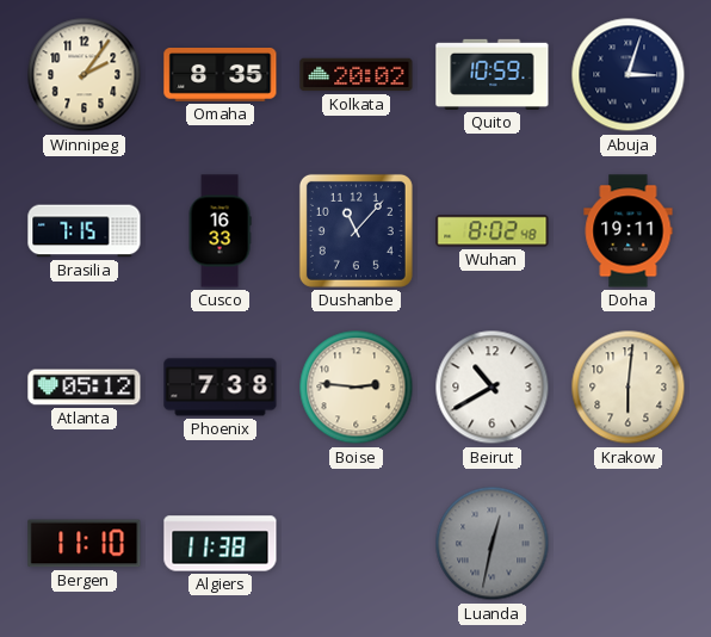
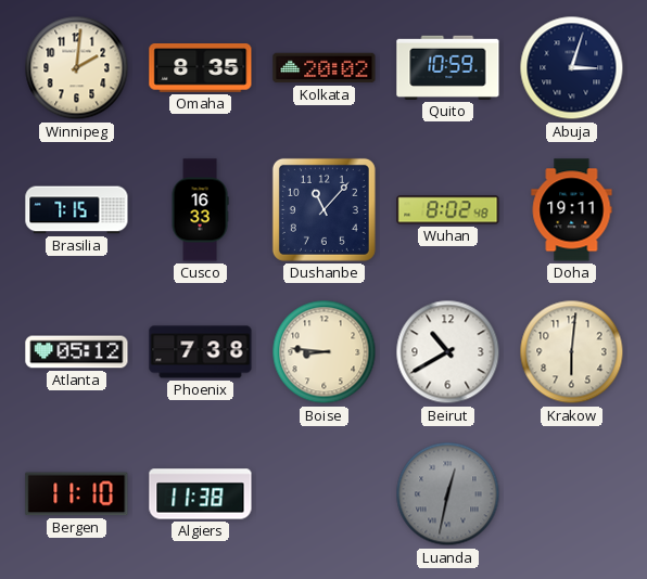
Winnipeg: 2:06 -> 2:01
Boise: 2:46 -> 8:46
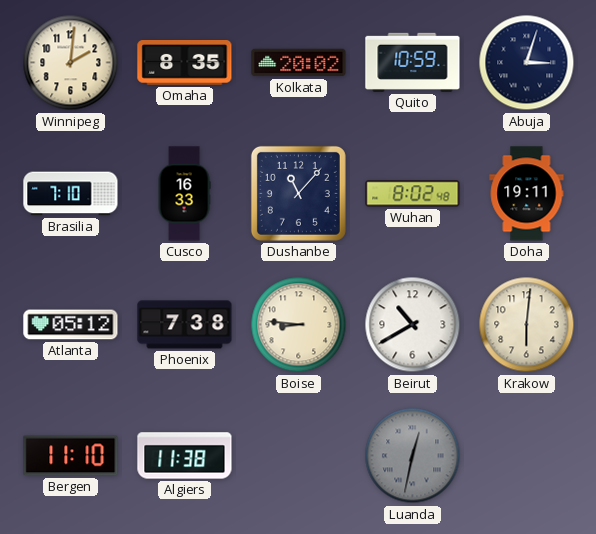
Brasilia: 7:15 -> 7:10
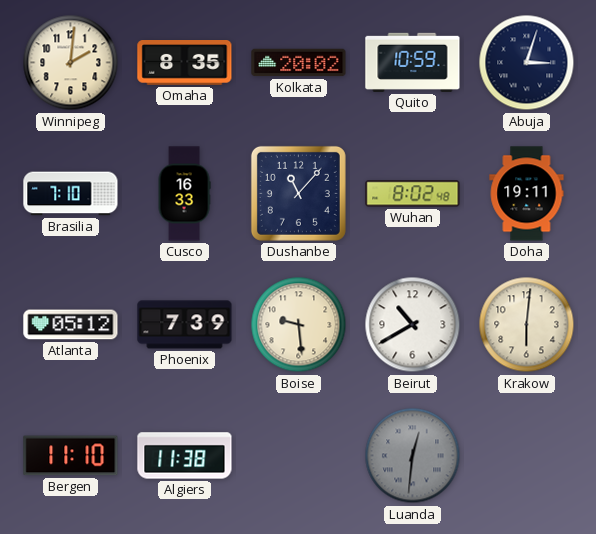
Phoenix: 7:38 -> 7:39
Boise: 8:46 -> 9:29
Luanda: 12:32 -> 12:31
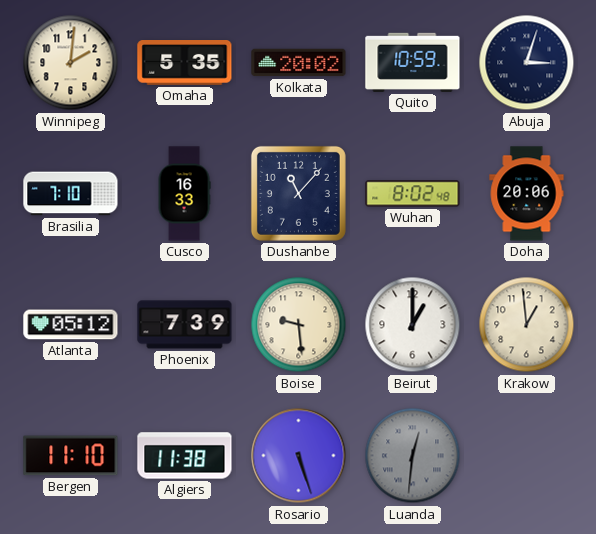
Omaha: 8:35 -> 5:35
Doha: 19:11 -> 20:06
Beirut: 10:40 -> 1:00
Krakow: 6:01 -> 12:59
Rosario: none -> 5:27
